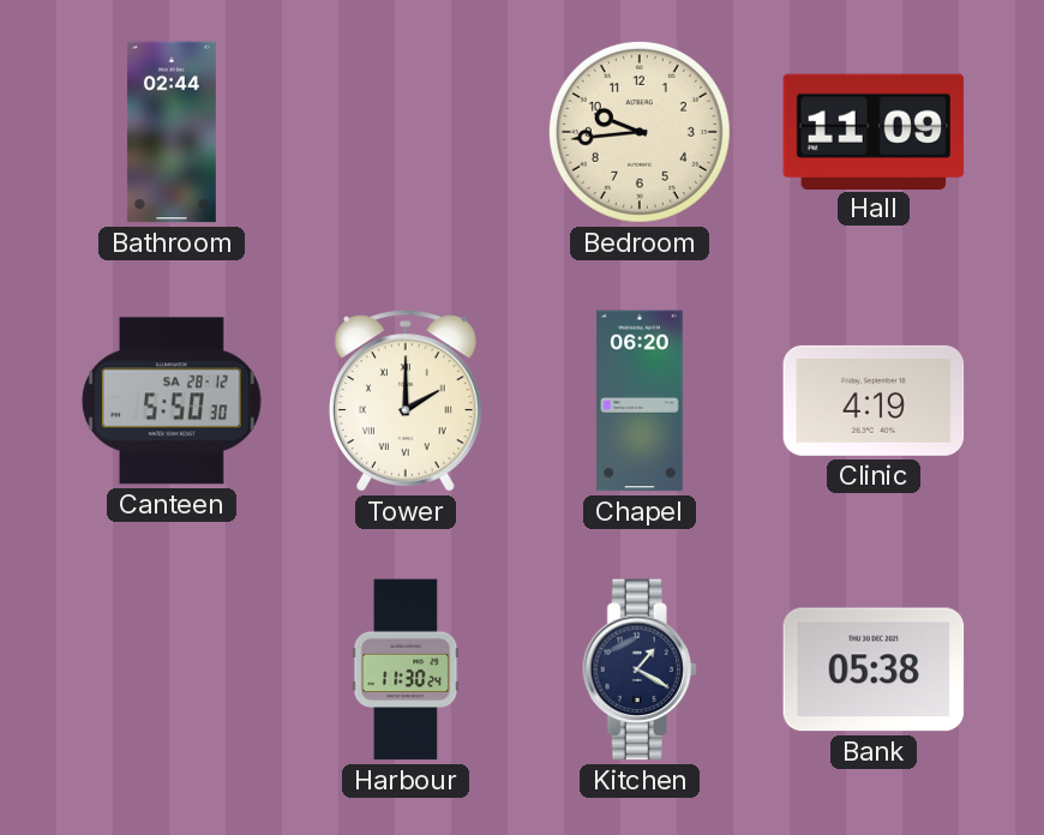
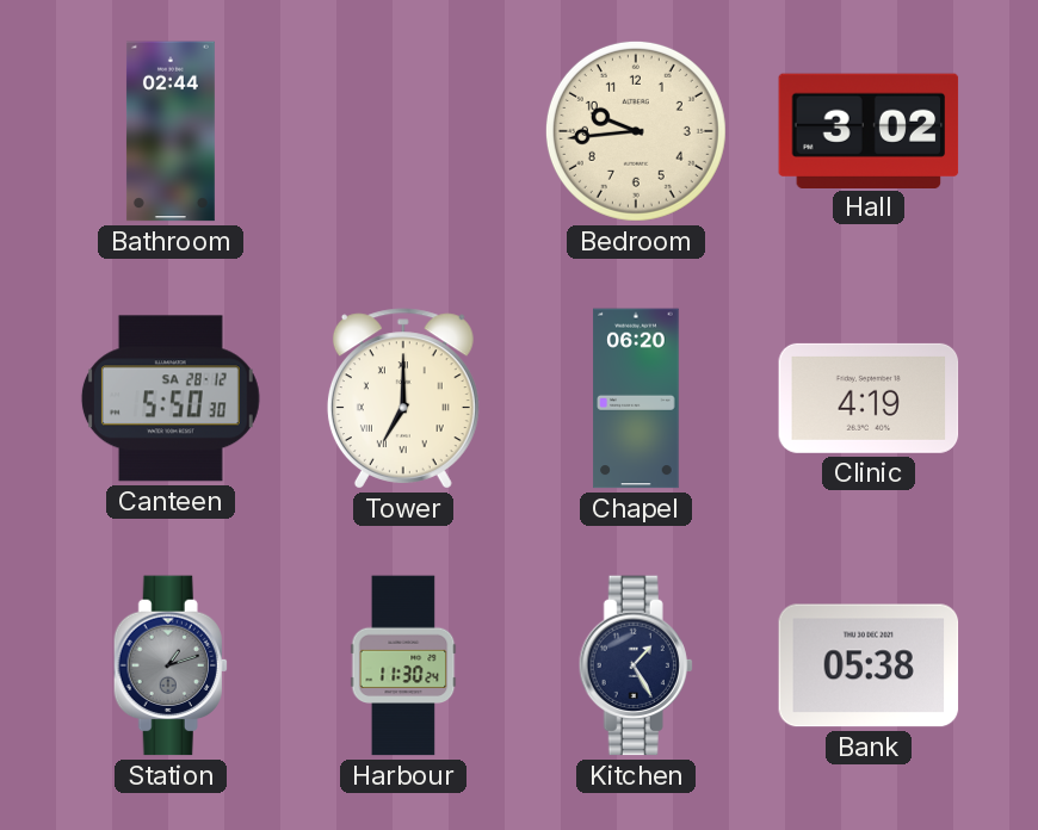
Hall: 11:09 -> 3:02
Tower: 2:00 -> 7:00
Station: none -> 1:12
Kitchen: 1:20 -> 1:25
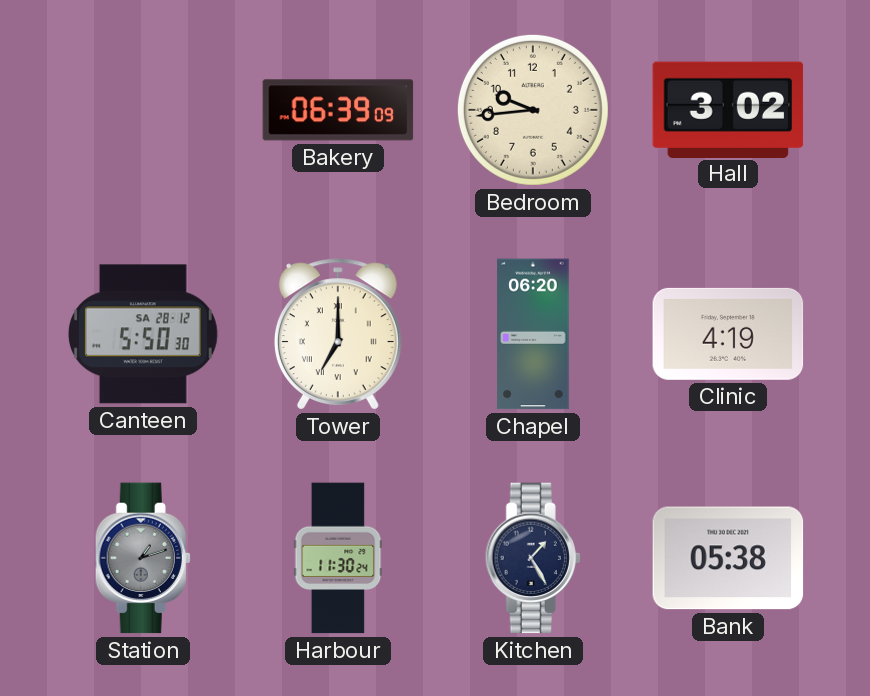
Bathroom: 02:44 -> none
Bakery: none -> 06:39
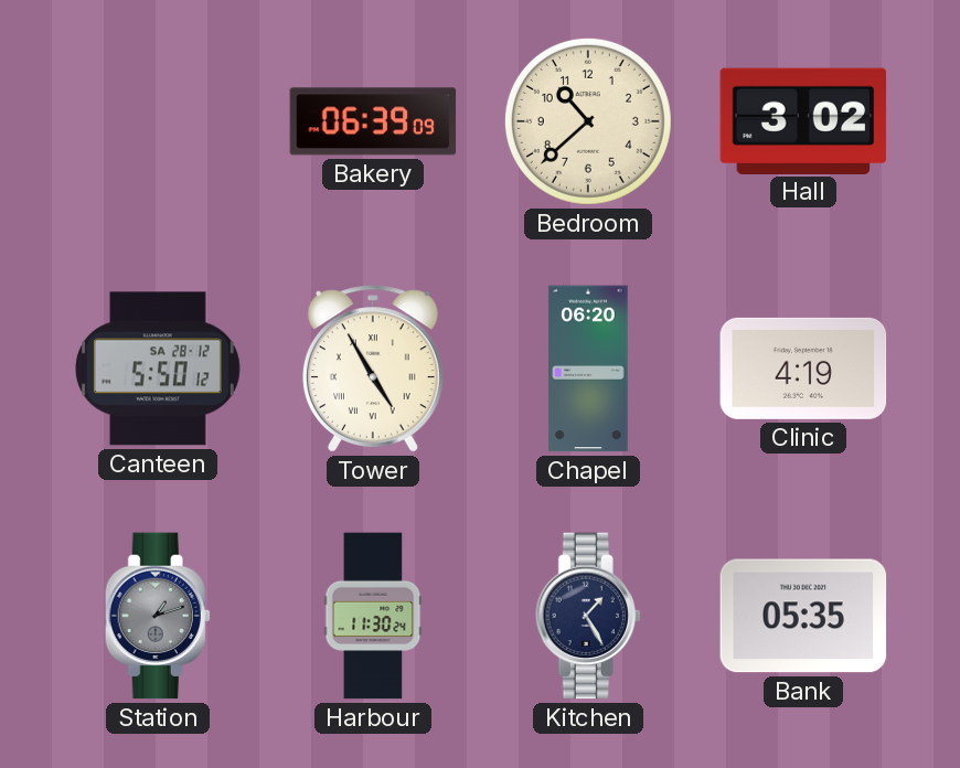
Bedroom: 9:44 -> 10:38
Canteen: 5:50:30 -> 5:50:12
Tower: 7:00 -> 4:55
Bank: 05:38 -> 05:35
